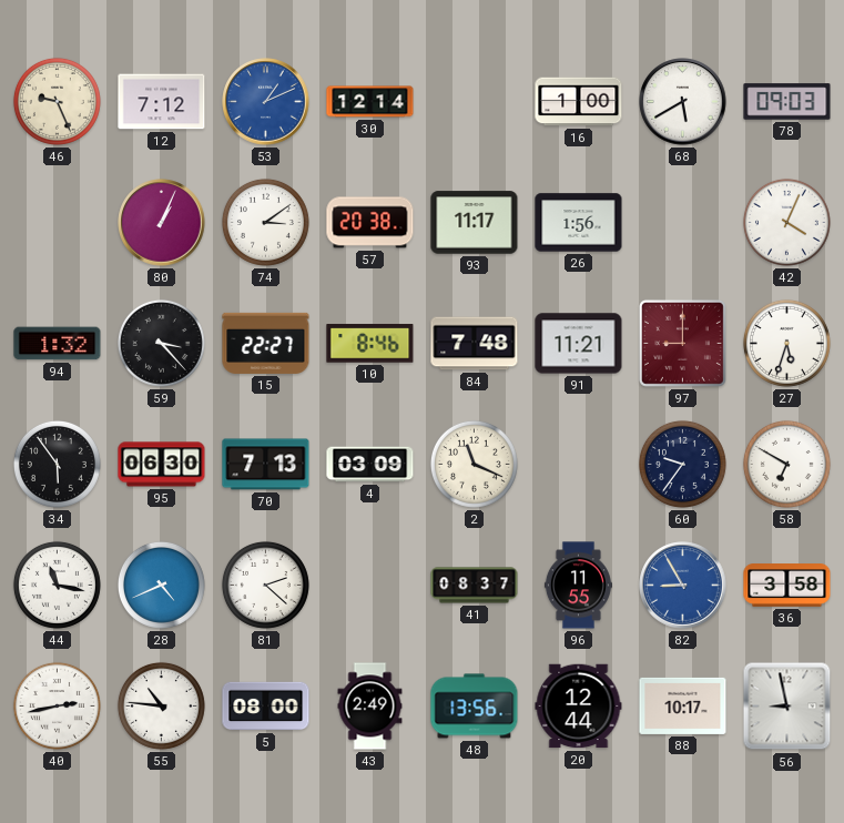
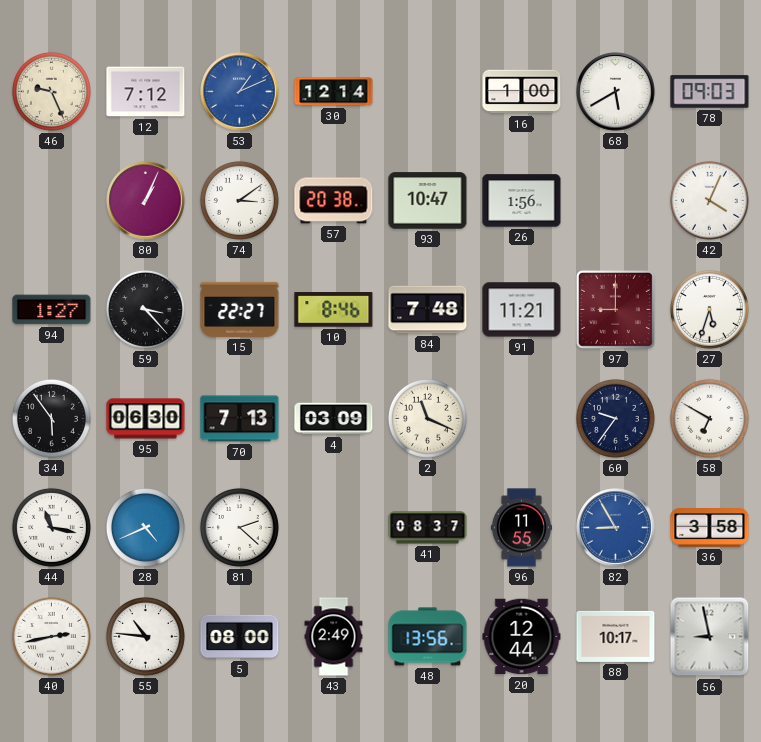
93: 11:17 -> 10:47
94: 1:32 -> 1:27
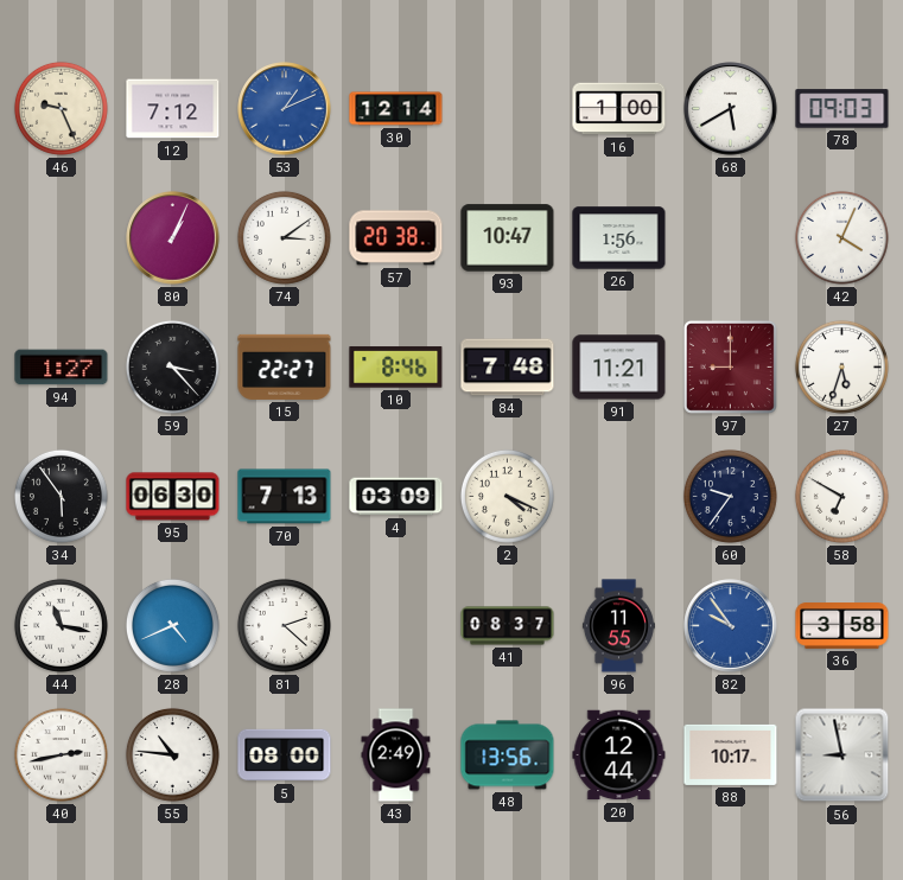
2: 11:19 -> 4:19
82: 8:55 -> 9:54
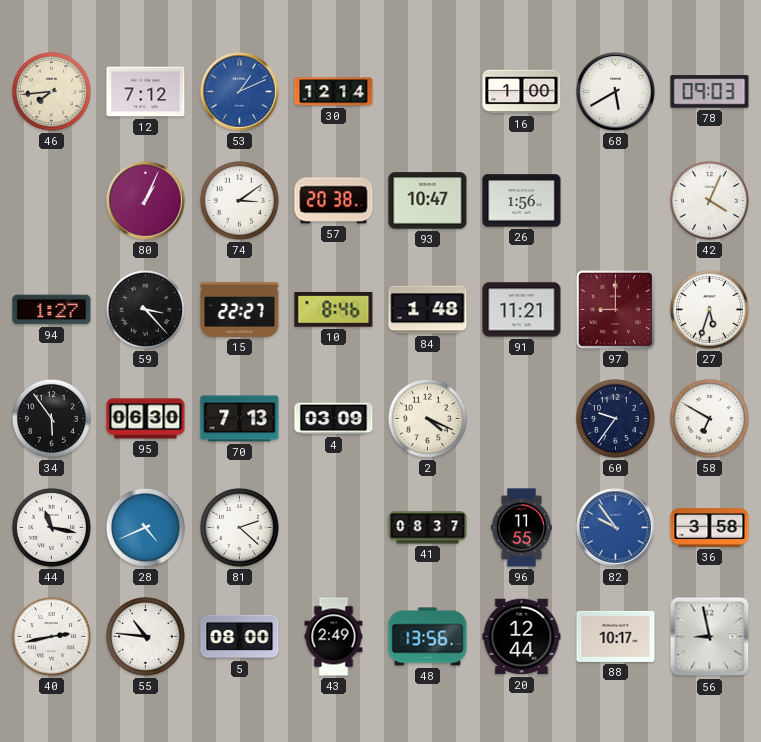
46: 9:26 -> 7:44
84: 7:48 -> 1:48
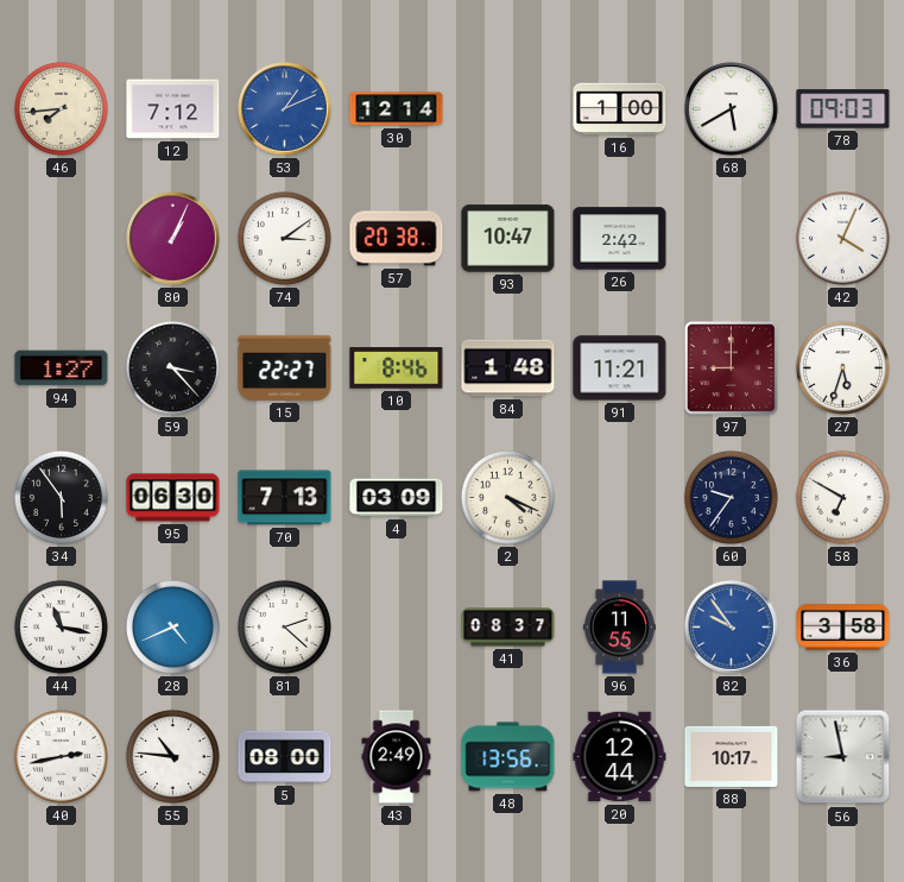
26: 1:56 -> 2:42
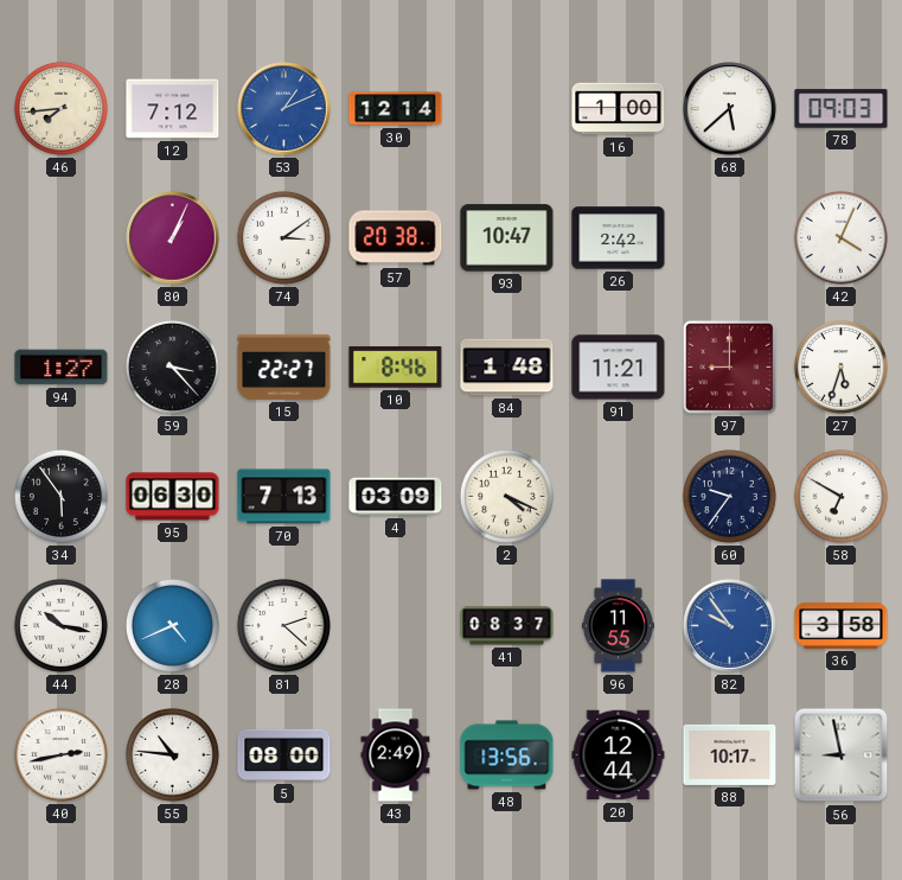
68: 5:40 -> 5:38
44: 11:17 -> 10:17
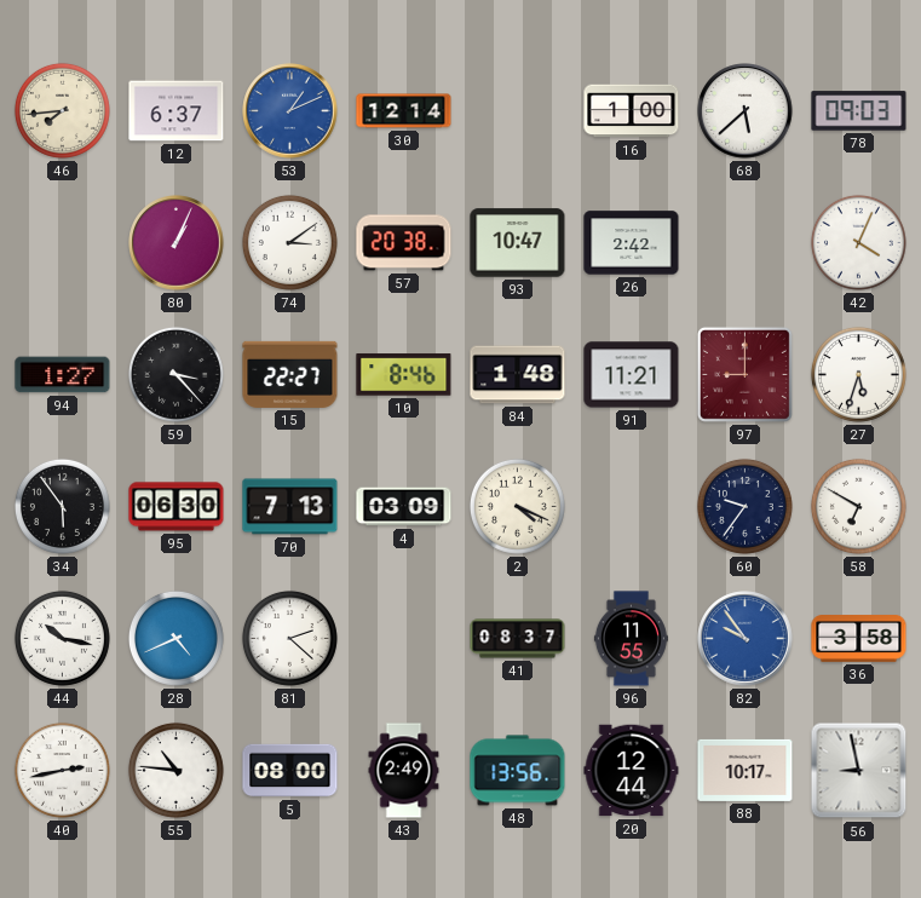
12: 7:12 -> 6:37
